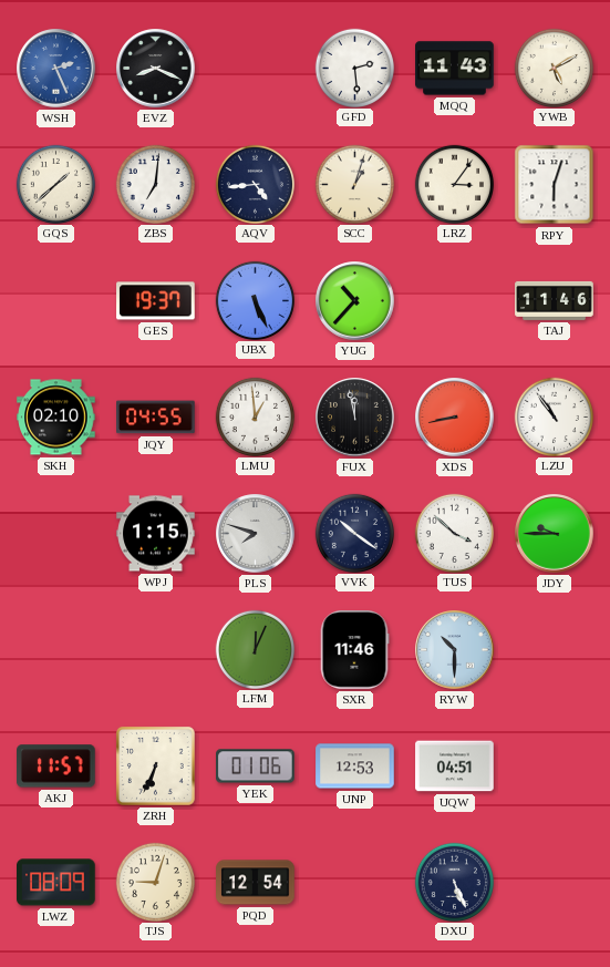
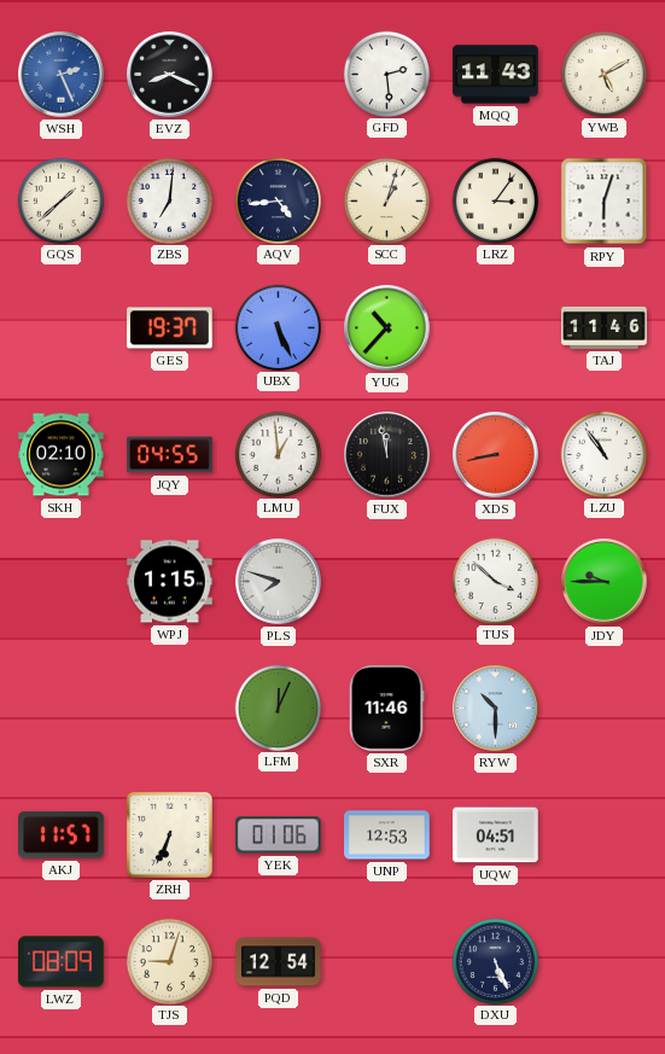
VVK: 10:21 -> none
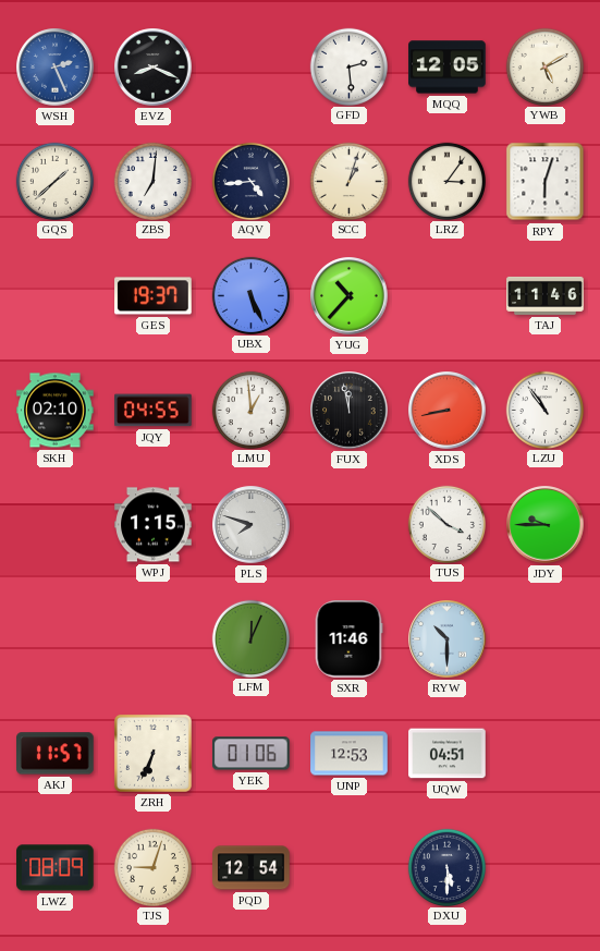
MQQ: 11:43 -> 12:05
DXU: 5:26 -> 5:30
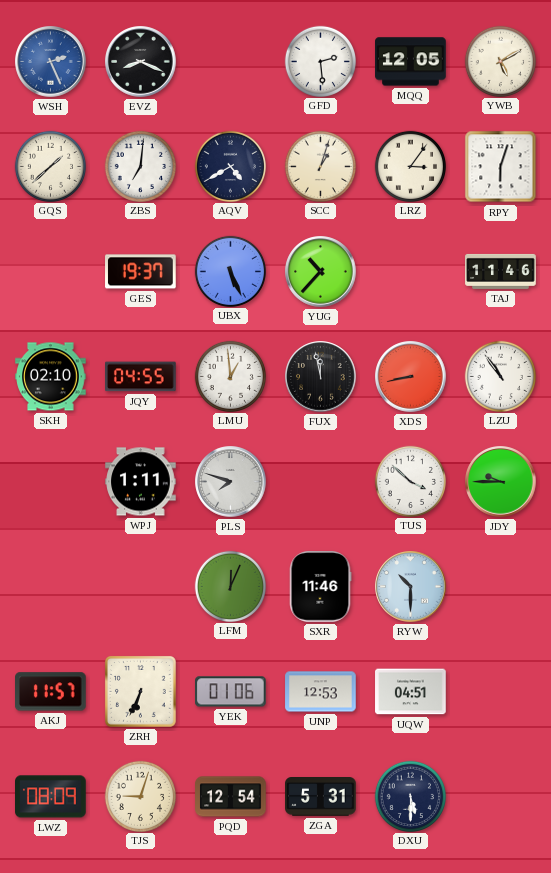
AQV: 4:44 -> 4:40
WPJ: 1:15 -> 1:11
ZGA: none -> 5:31
